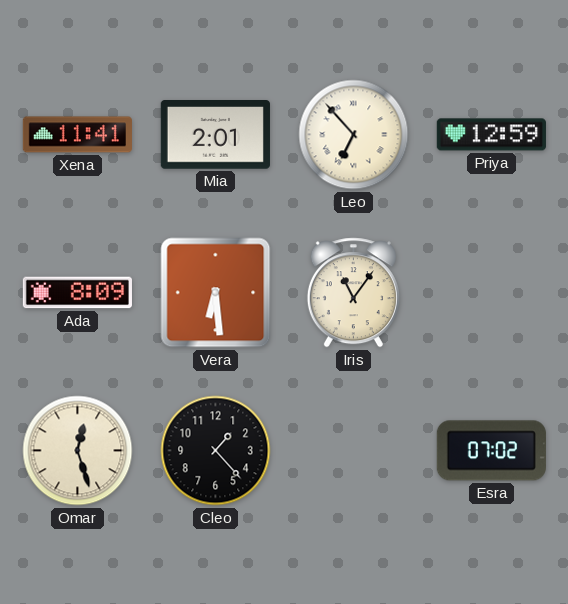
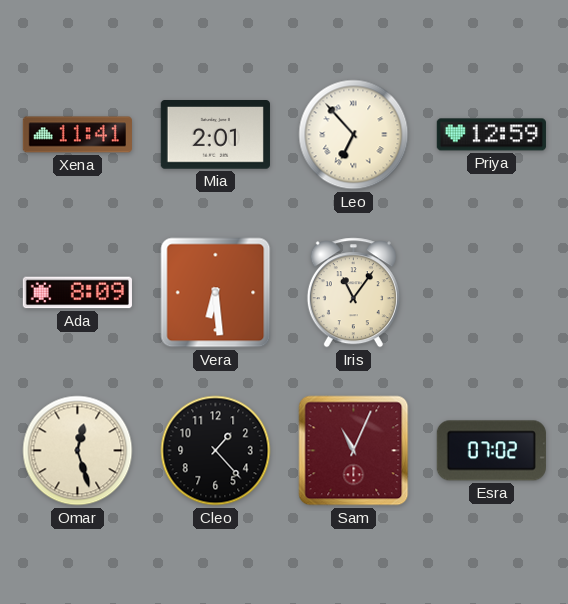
Sam: none -> 11:04
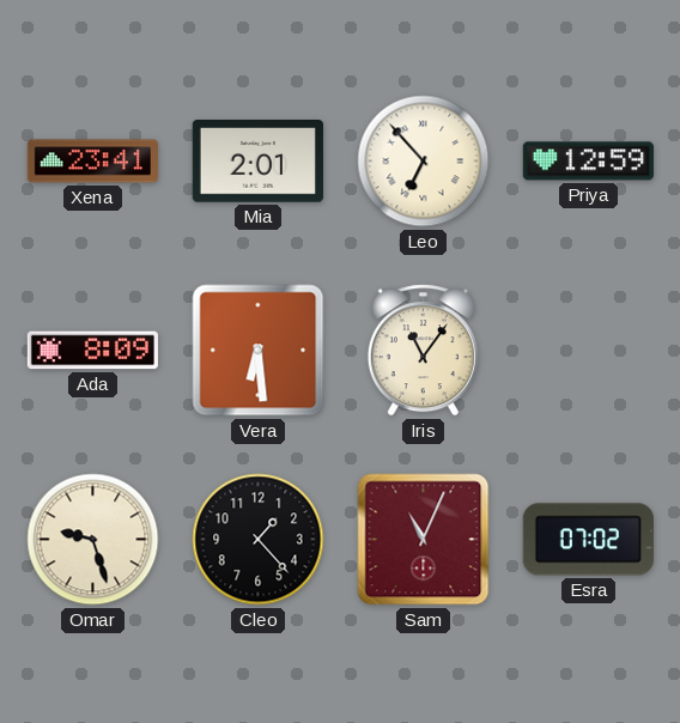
Xena: 11:41 -> 23:41
Omar: 12:27 -> 9:27
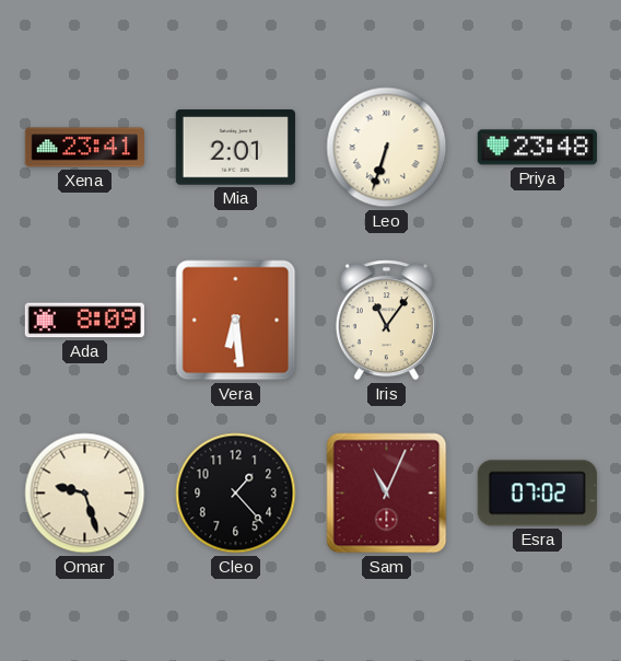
Leo: 6:53 -> 6:33
Priya: 12:59 -> 23:48
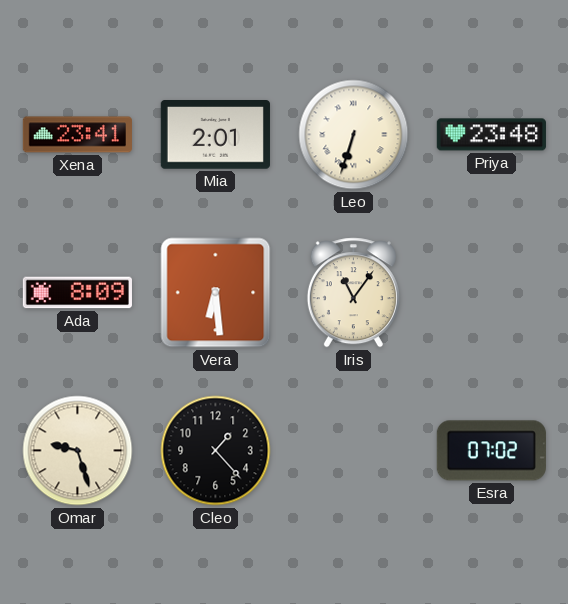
Sam: 11:04 -> none
